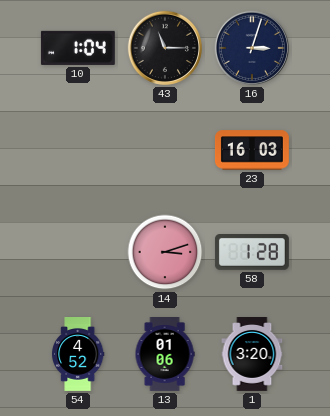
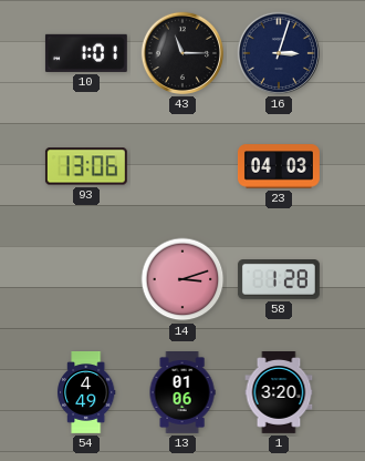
10: 1:04 -> 1:01
93: none -> 13:06
23: 16:03 -> 04:03
54: 4:52 -> 4:49
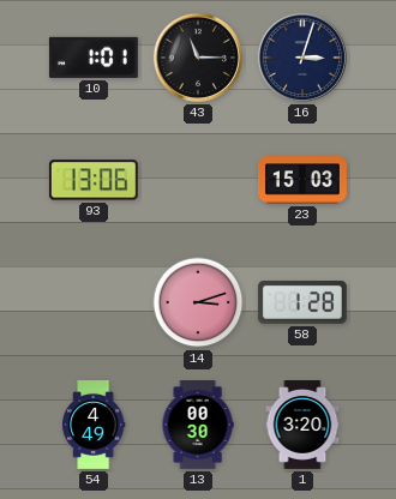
23: 04:03 -> 15:03
13: 01:06 -> 00:30
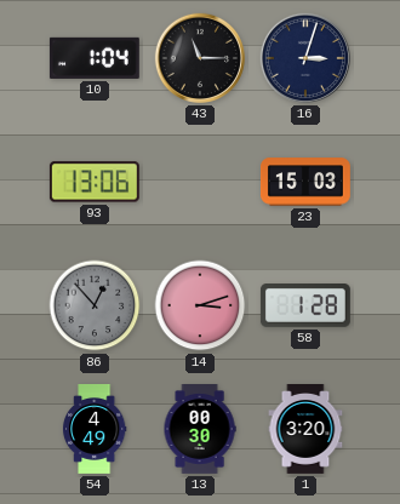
10: 1:01 -> 1:04
86: none -> 12:53
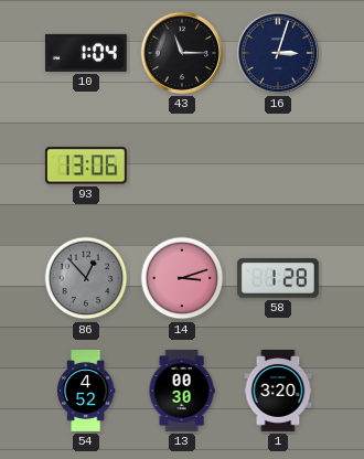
23: 15:03 -> none
54: 4:49 -> 4:52
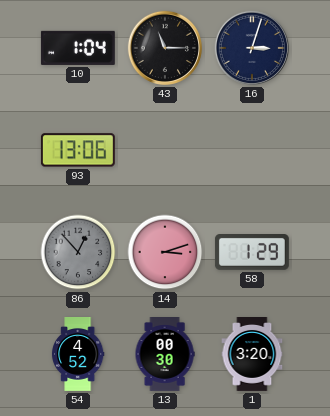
58: 1:28 -> 1:29
